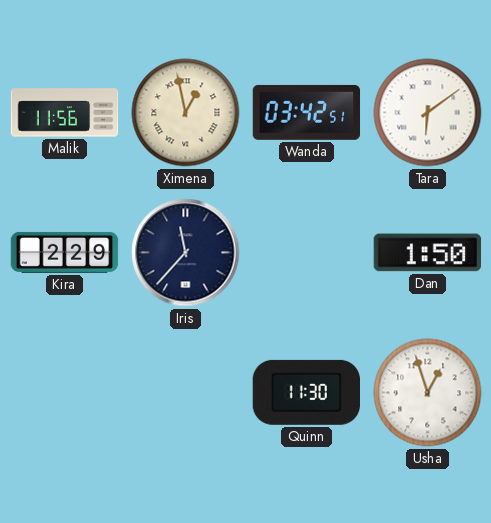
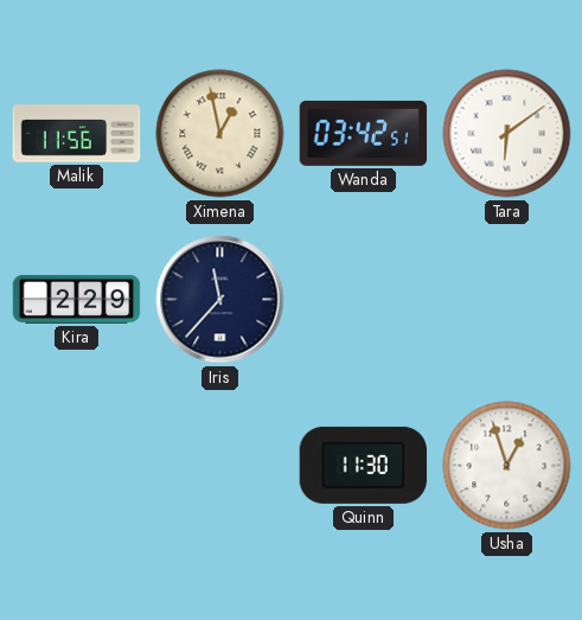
Dan: 1:50 -> none
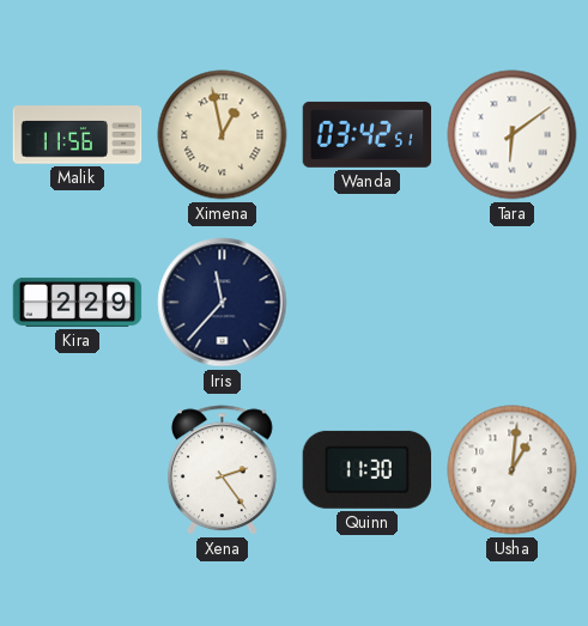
Xena: none -> 2:24
Usha: 12:57 -> 1:01
